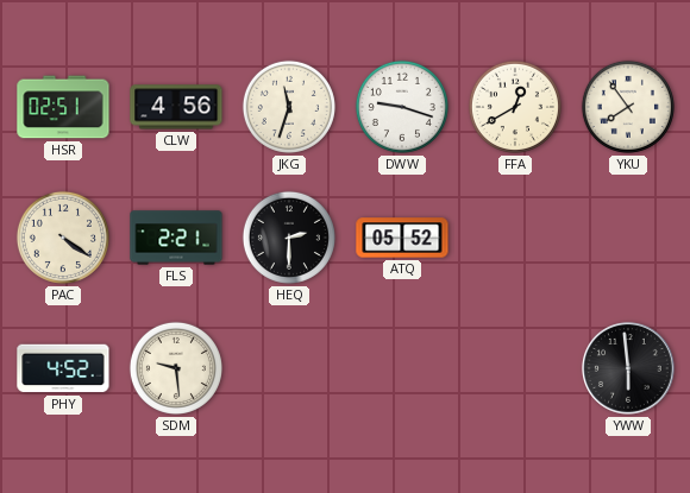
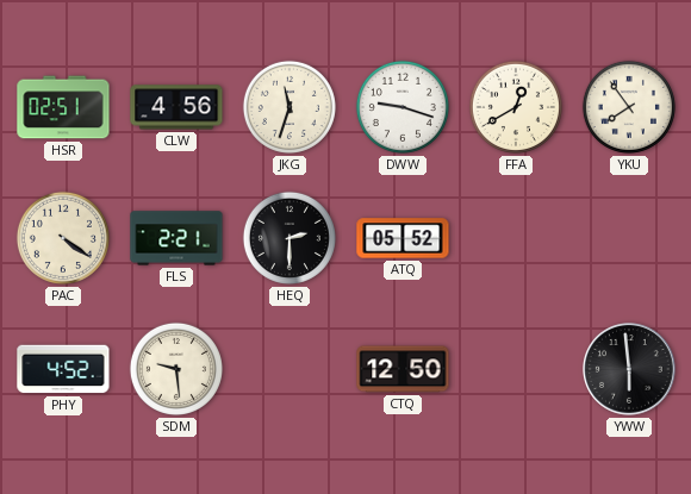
CTQ: none -> 12:50
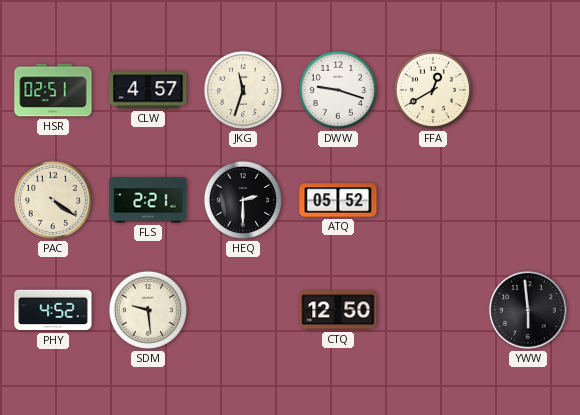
CLW: 4:56 -> 4:57
YKU: 7:54 -> none
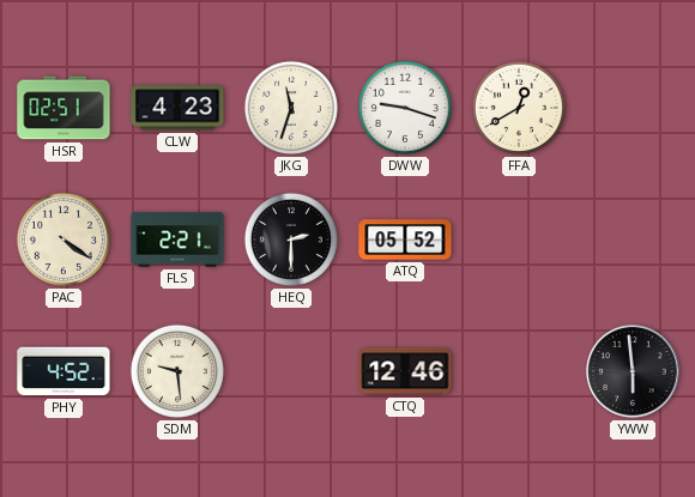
CLW: 4:57 -> 4:23
CTQ: 12:50 -> 12:46
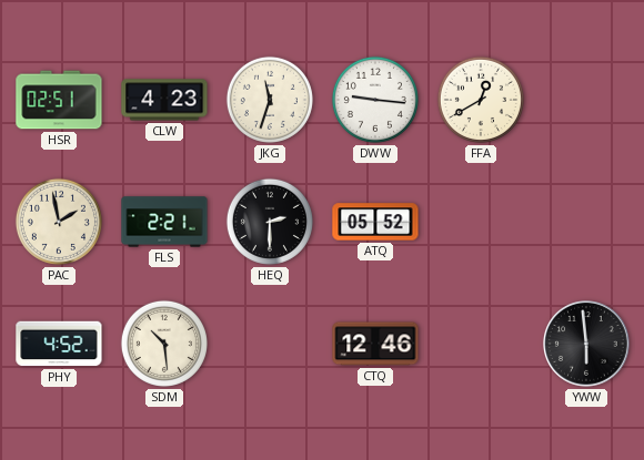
DWW: 9:18 -> 9:16
PAC: 4:21 -> 1:58
SDM: 9:29 -> 10:29
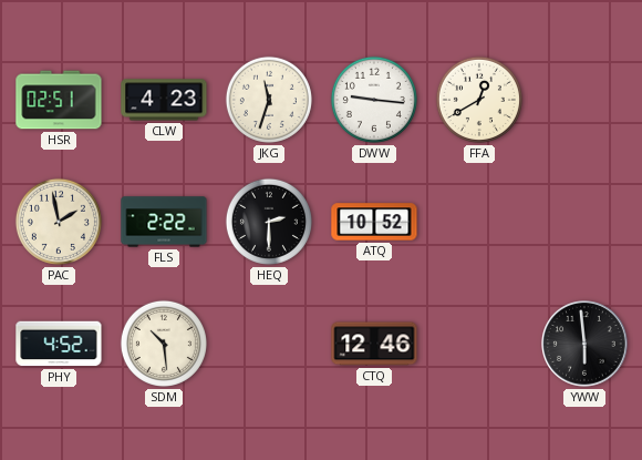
FLS: 2:21 -> 2:22
ATQ: 05:52 -> 10:52
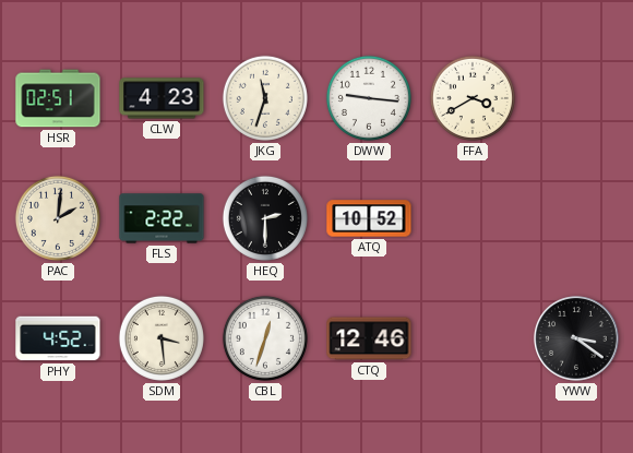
FFA: 12:40 -> 3:40
PAC: 1:58 -> 2:01
SDM: 10:29 -> 3:29
CBL: none -> 12:33
YWW: 5:59 -> 3:21
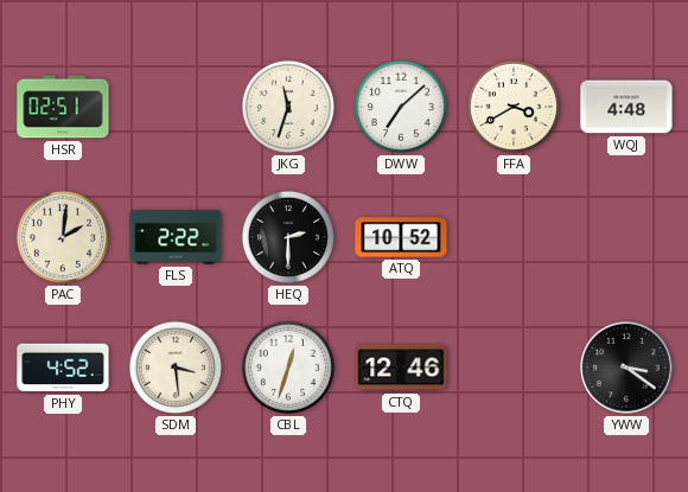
CLW: 4:23 -> none
DWW: 9:16 -> 7:08
WQJ: none -> 4:48
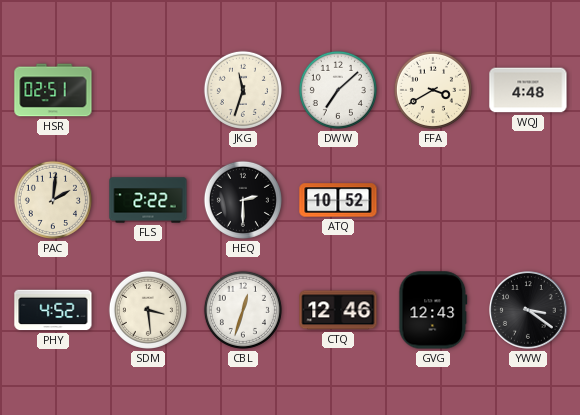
GVG: none -> 12:43
